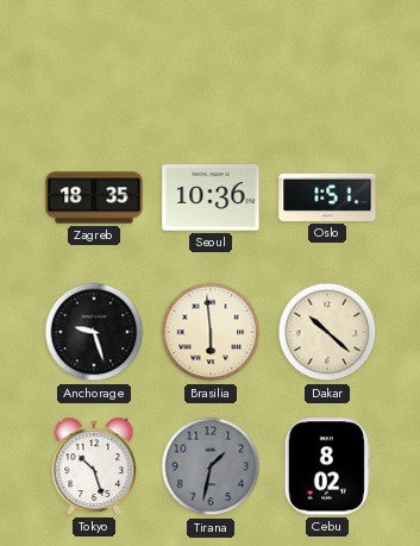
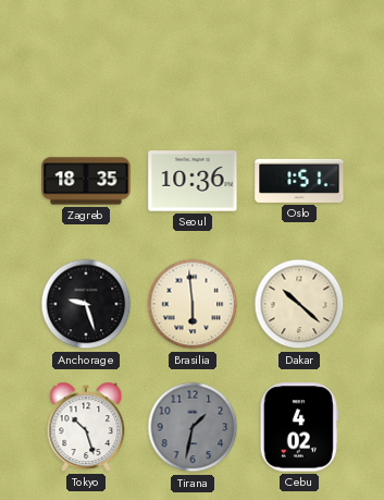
Cebu: 8:02 -> 4:02
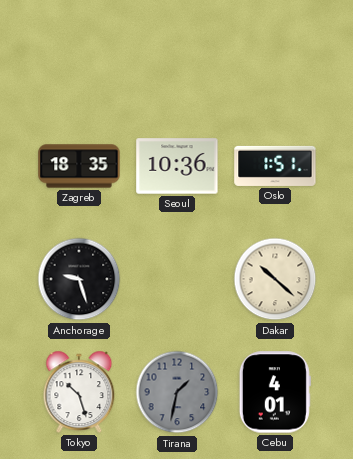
Brasilia: 5:59 -> none
Cebu: 4:02 -> 4:01
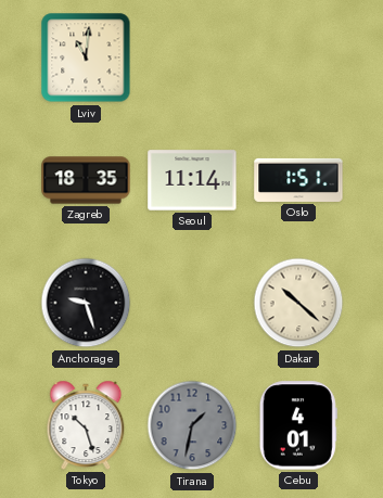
Lviv: none -> 11:01
Seoul: 10:36 -> 11:14
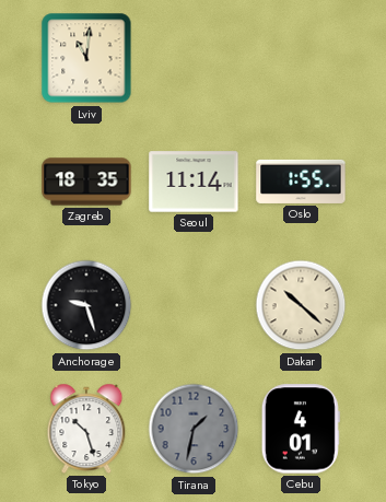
Oslo: 1:51 -> 1:55
